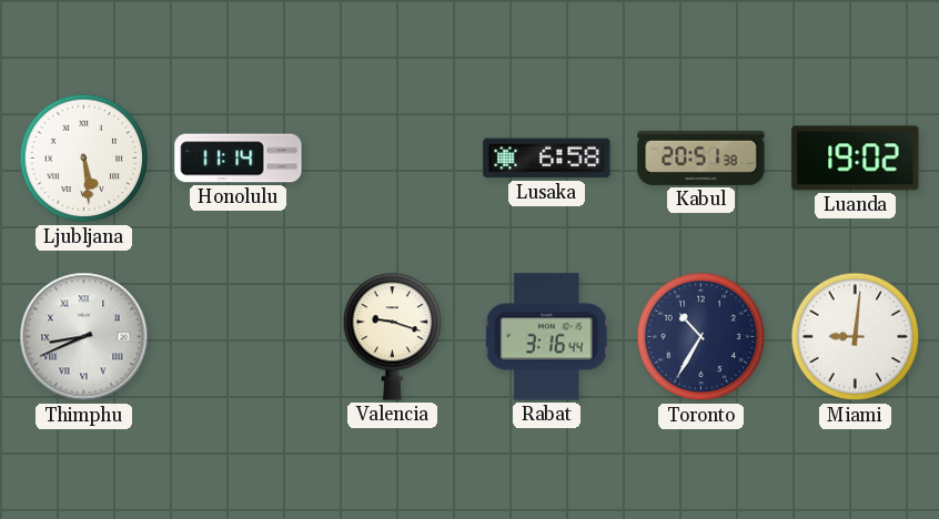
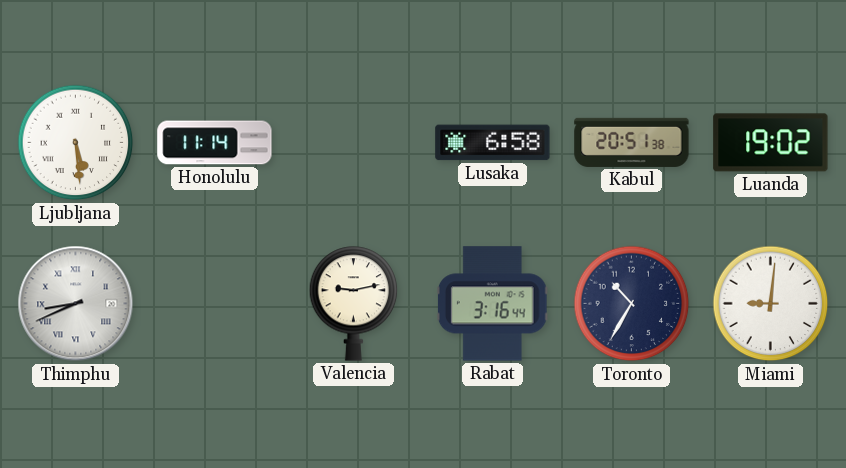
Valencia: 9:18 -> 9:13
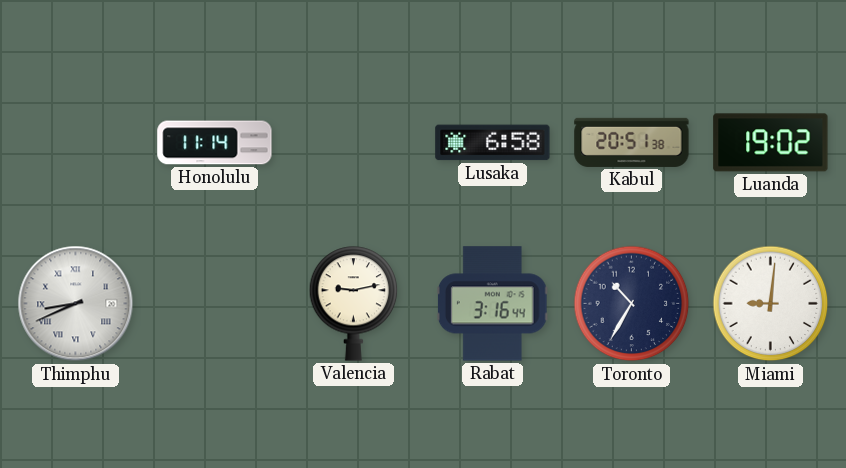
Ljubljana: 5:29 -> none
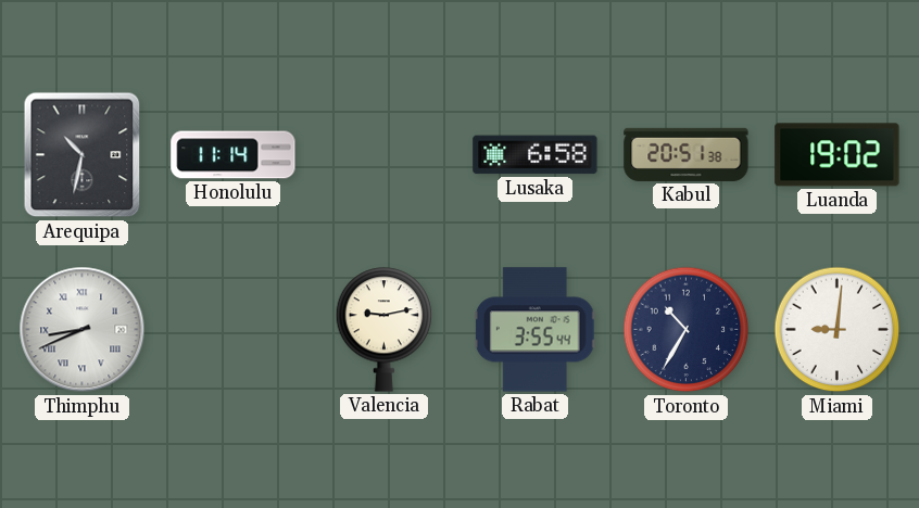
Arequipa: none -> 10:32
Rabat: 3:16 -> 3:55
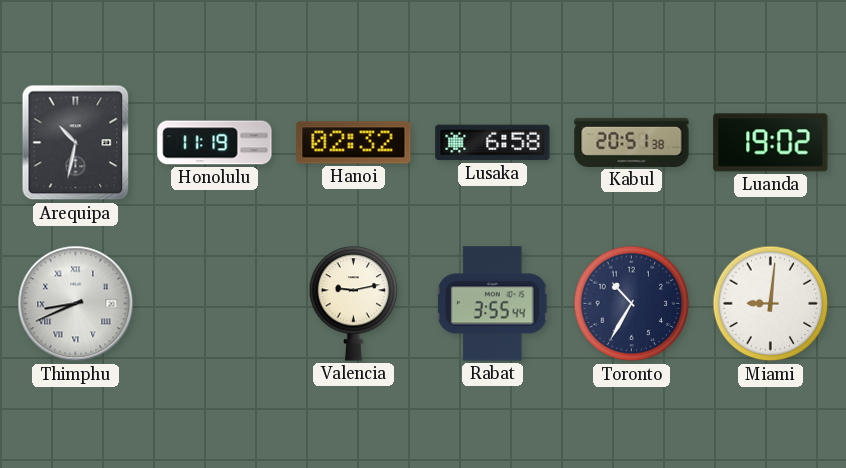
Honolulu: 11:14 -> 11:19
Hanoi: none -> 02:32
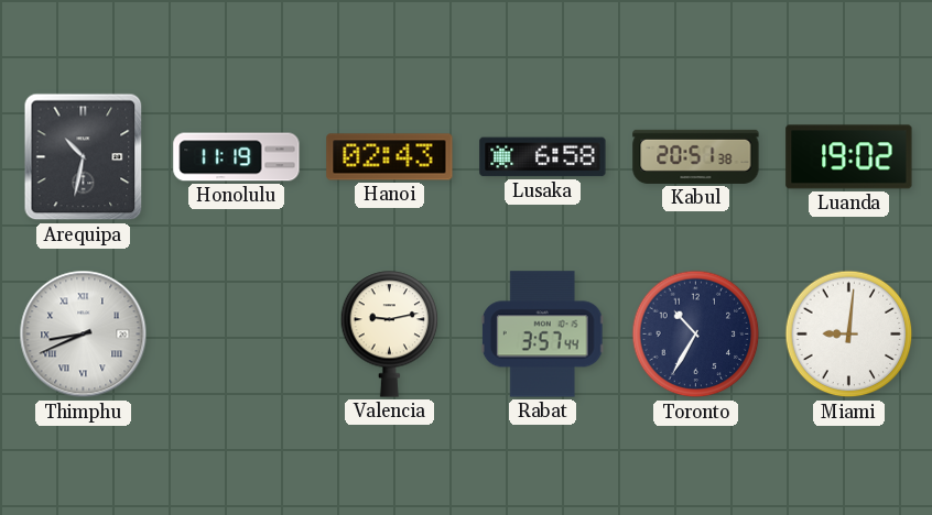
Hanoi: 02:32 -> 02:43
Rabat: 3:55 -> 3:57
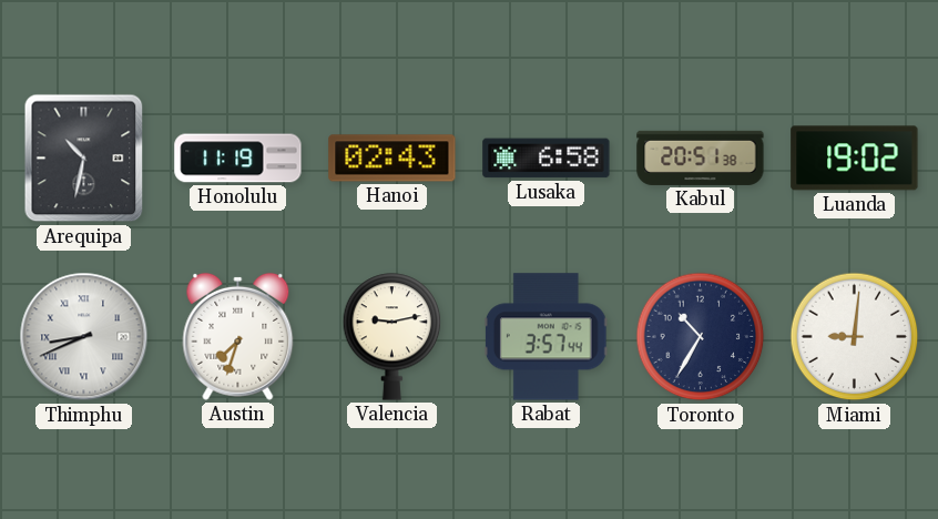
Austin: none -> 7:33
